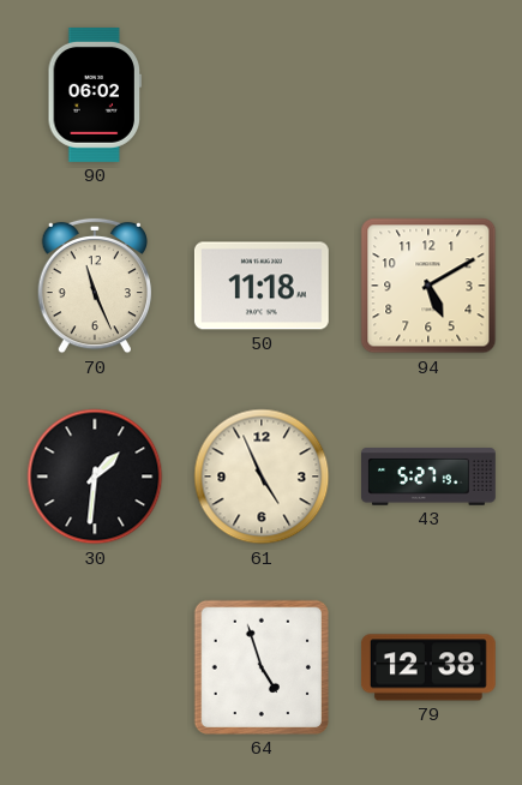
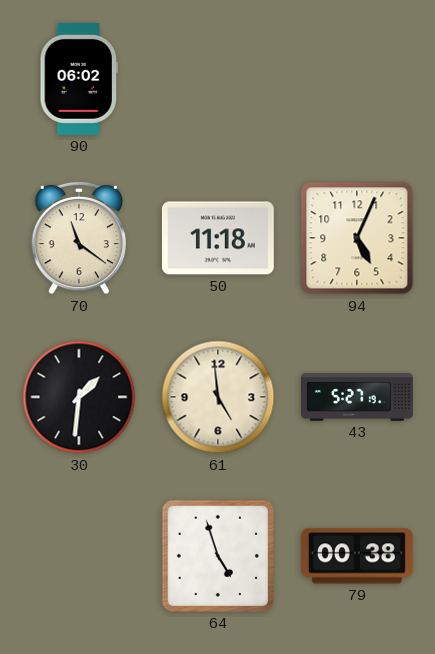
70: 11:26 -> 11:21
94: 5:10 -> 5:04
61: 4:56 -> 4:59
79: 12:38 -> 00:38
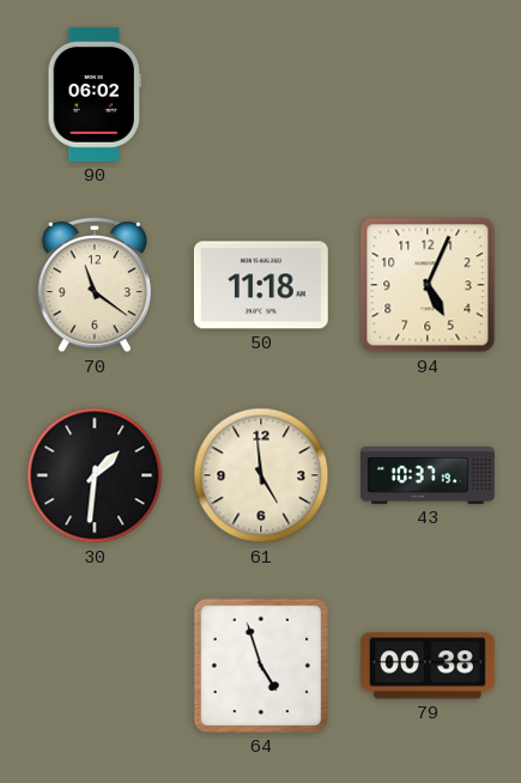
43: 5:27 -> 10:37
